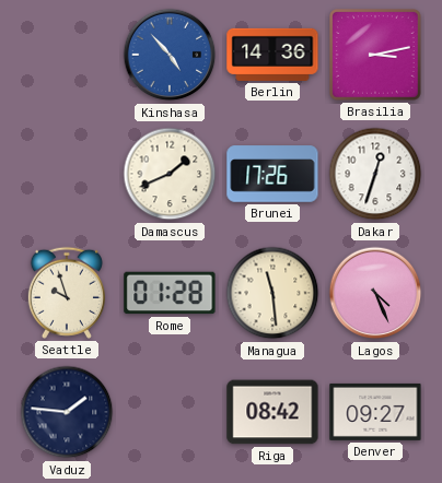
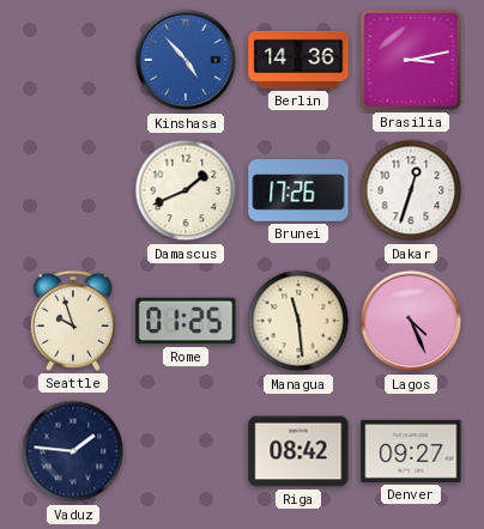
Rome: 01:28 -> 01:25
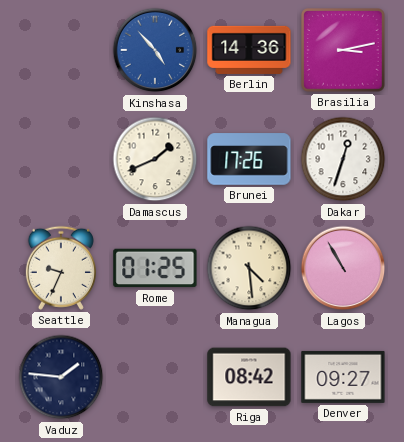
Seattle: 9:57 -> 9:34
Managua: 11:29 -> 4:29
Lagos: 4:26 -> 10:55
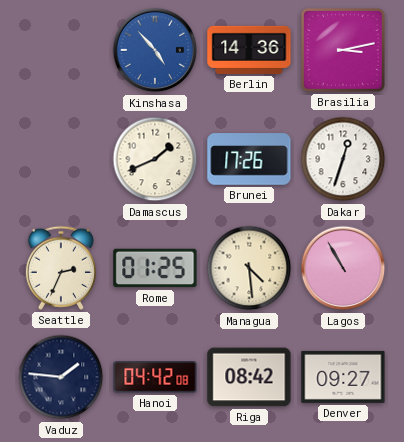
Seattle: 9:34 -> 2:34
Hanoi: none -> 04:42
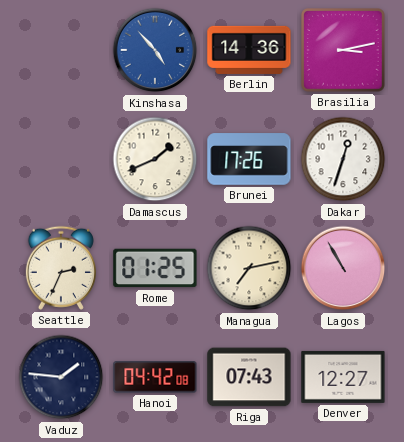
Managua: 4:29 -> 7:13
Riga: 08:42 -> 07:43
Denver: 09:27 -> 12:27
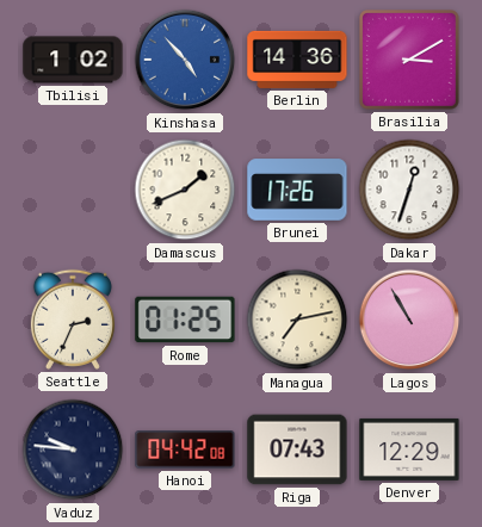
Tbilisi: none -> 1:02
Brasilia: 3:13 -> 3:10
Vaduz: 1:46 -> 9:46
Denver: 12:27 -> 12:29
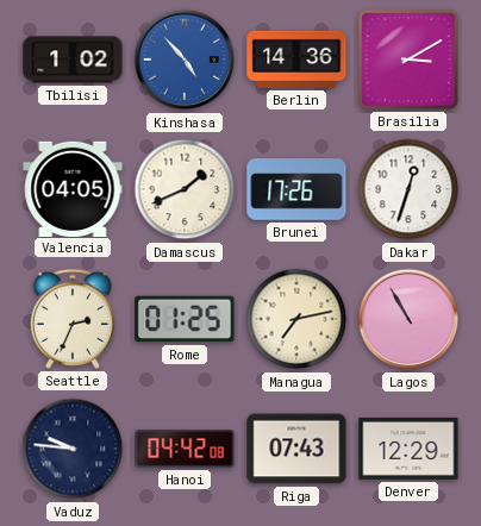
Valencia: none -> 04:05
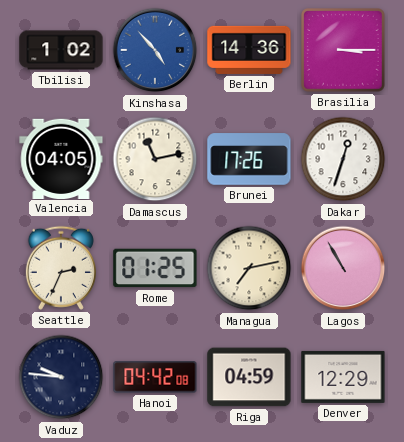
Brasilia: 3:10 -> 3:15
Damascus: 1:41 -> 11:13
Riga: 07:43 -> 04:59
